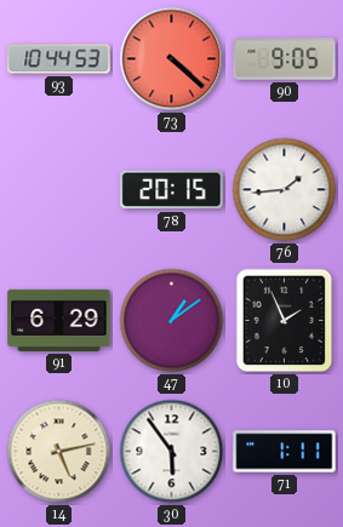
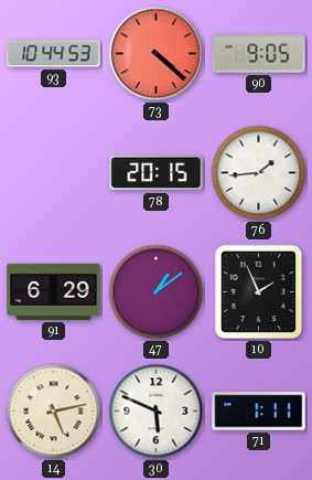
30: 5:54 -> 5:49
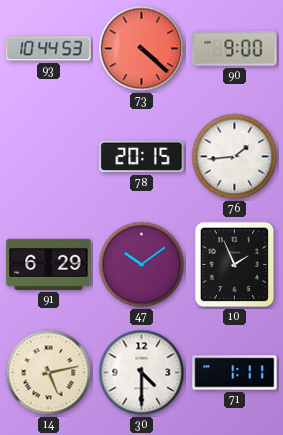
90: 9:05 -> 9:00
47: 1:09 -> 10:09
30: 5:49 -> 4:30
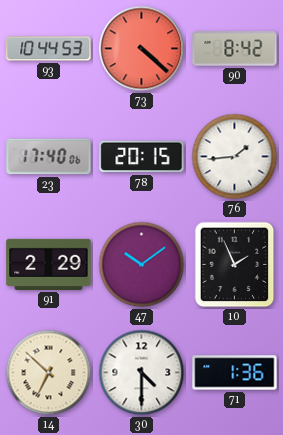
90: 9:00 -> 8:42
23: none -> 17:40
91: 6:29 -> 2:29
14: 5:13 -> 6:52
71: 1:11 -> 1:36
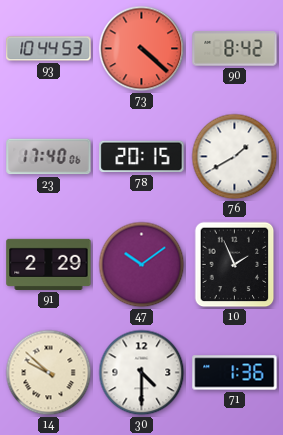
76: 1:44 -> 1:40
14: 6:52 -> 9:52
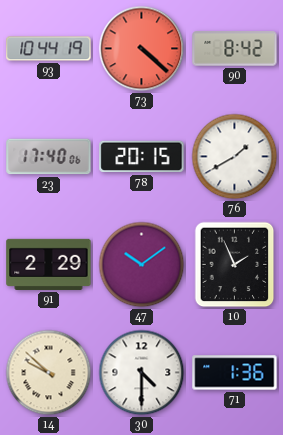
93: 10:44:53 -> 10:44:19
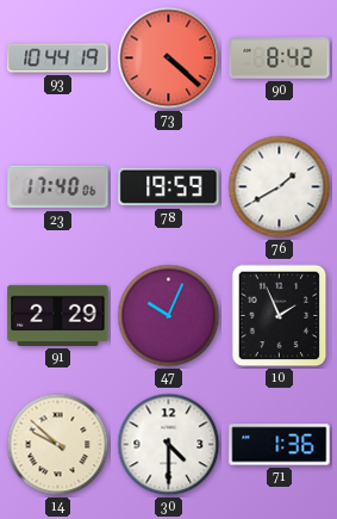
78: 20:15 -> 19:59
47: 10:09 -> 10:04
